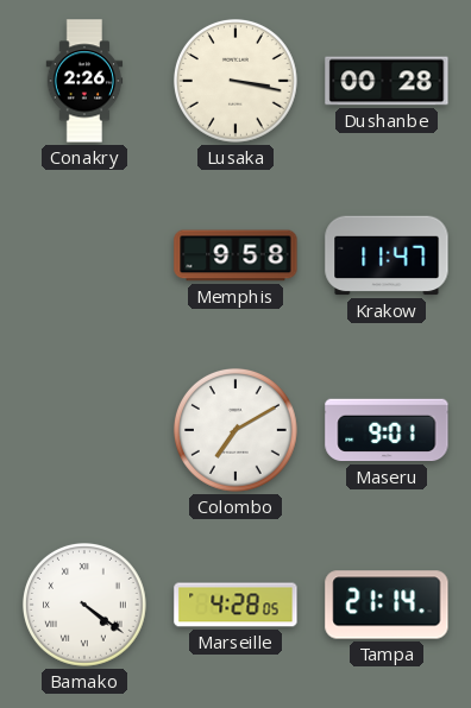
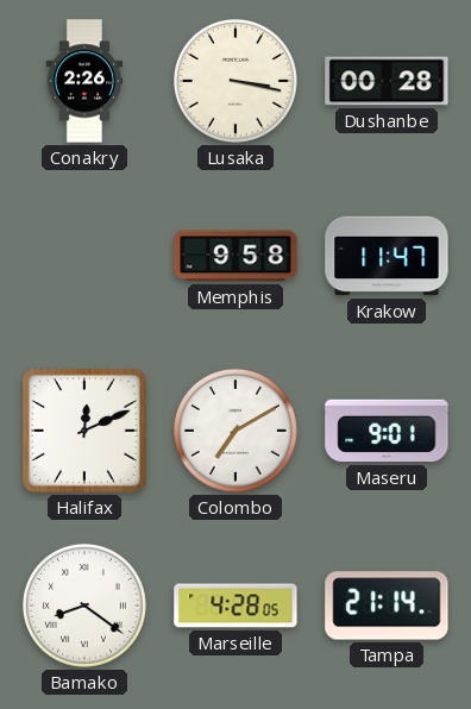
Halifax: none -> 12:11
Bamako: 4:21 -> 8:21
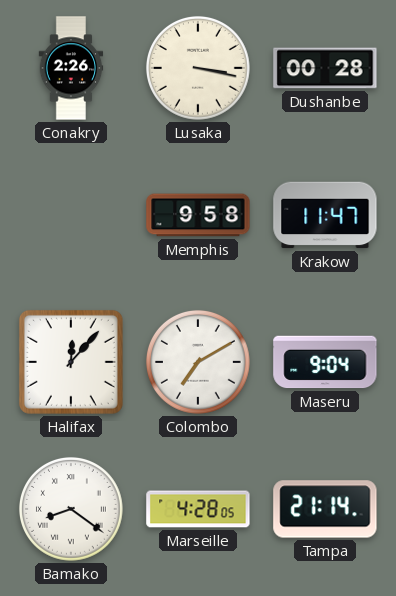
Halifax: 12:11 -> 12:07
Maseru: 9:01 -> 9:04
